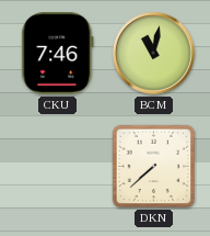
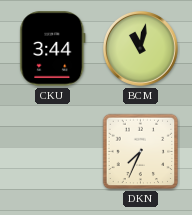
CKU: 7:46 -> 3:44
DKN: 7:38 -> 7:34
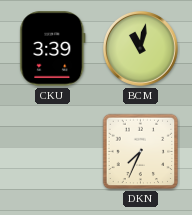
CKU: 3:44 -> 3:39
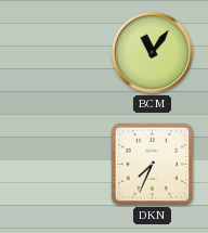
CKU: 3:39 -> none
BCM: 11:02 -> 11:06
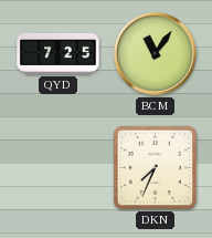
QYD: none -> 7:25
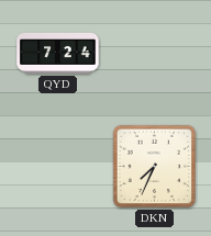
QYD: 7:25 -> 7:24
BCM: 11:06 -> none
